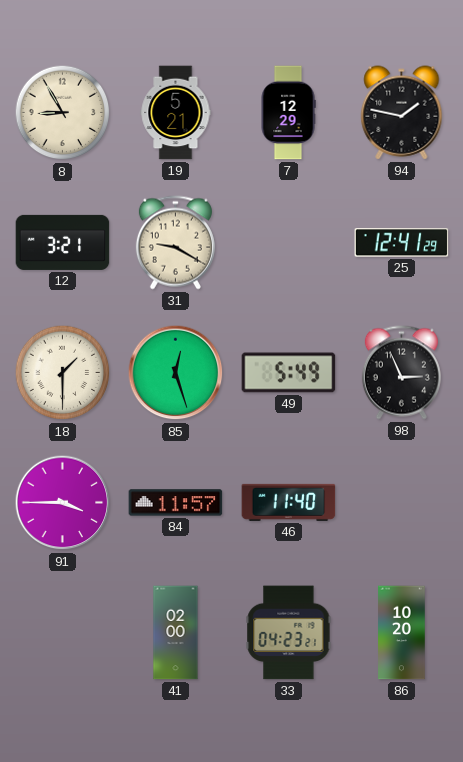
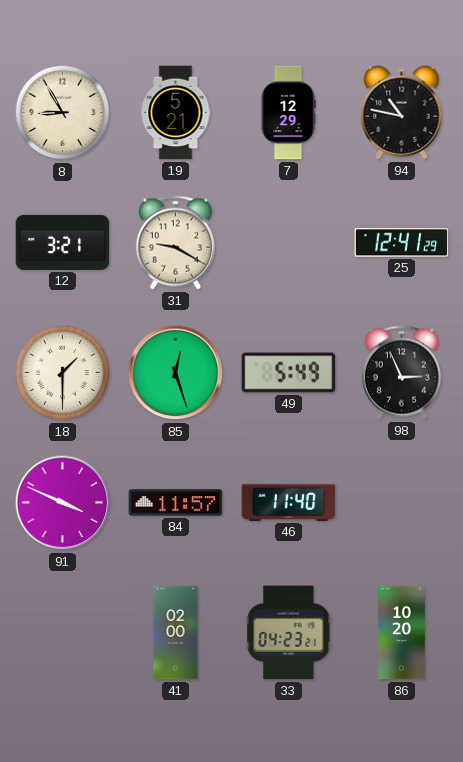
94: 1:47 -> 10:47
91: 3:45 -> 3:49
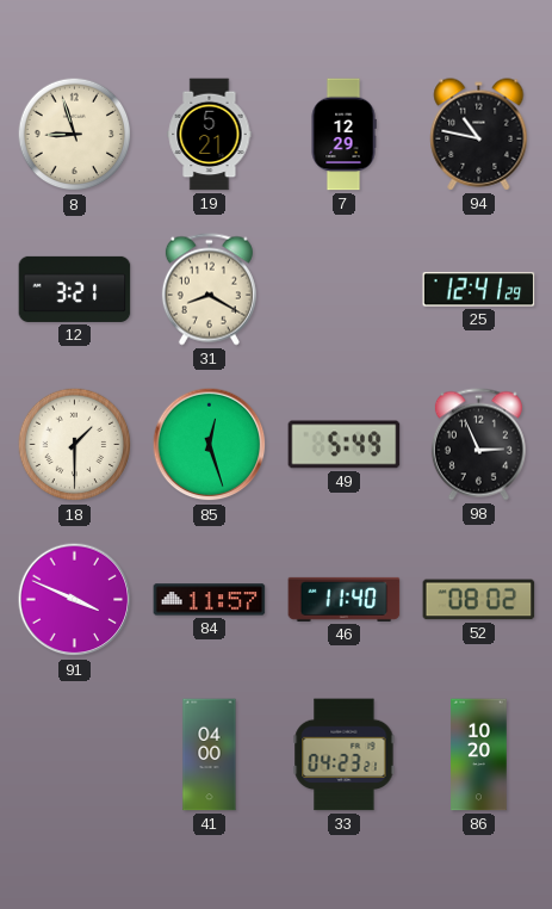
8: 8:55 -> 8:57
31: 9:20 -> 8:20
52: none -> 08:02
41: 02:00 -> 04:00
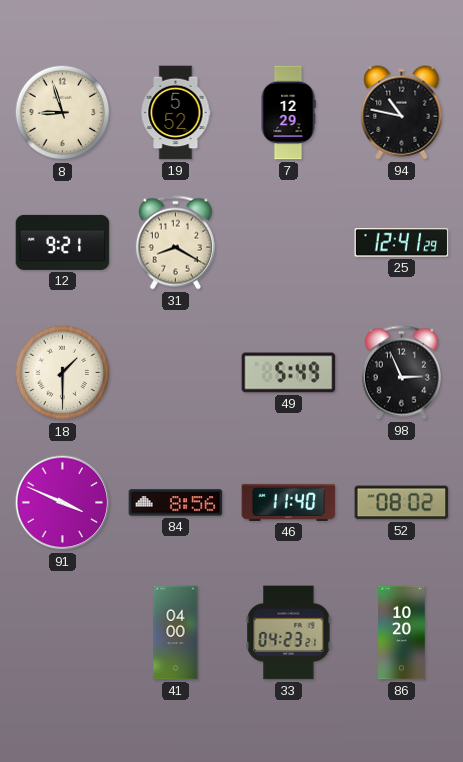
19: 5:21 -> 5:52
12: 3:21 -> 9:21
85: 12:27 -> none
84: 11:57 -> 8:56
